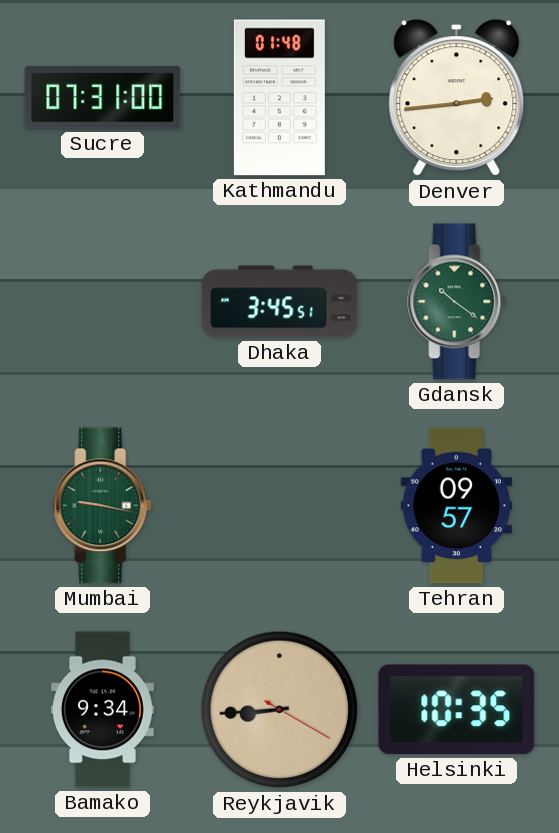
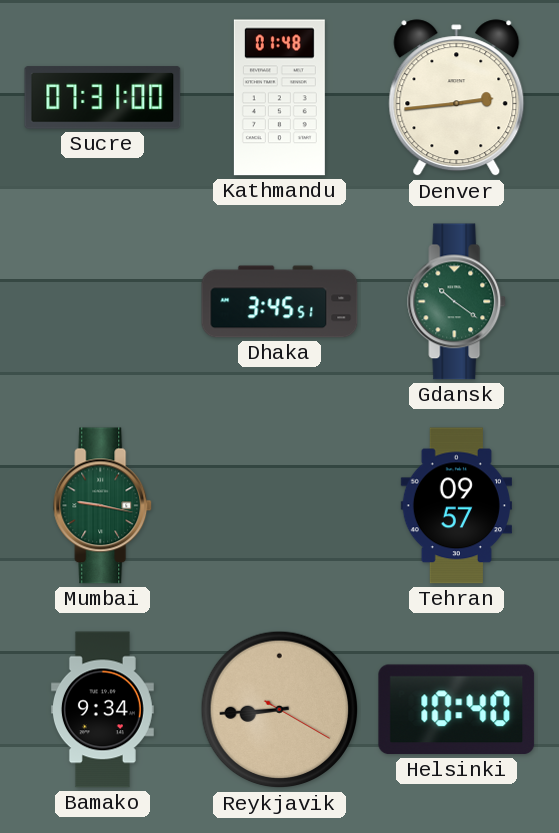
Helsinki: 10:35 -> 10:40
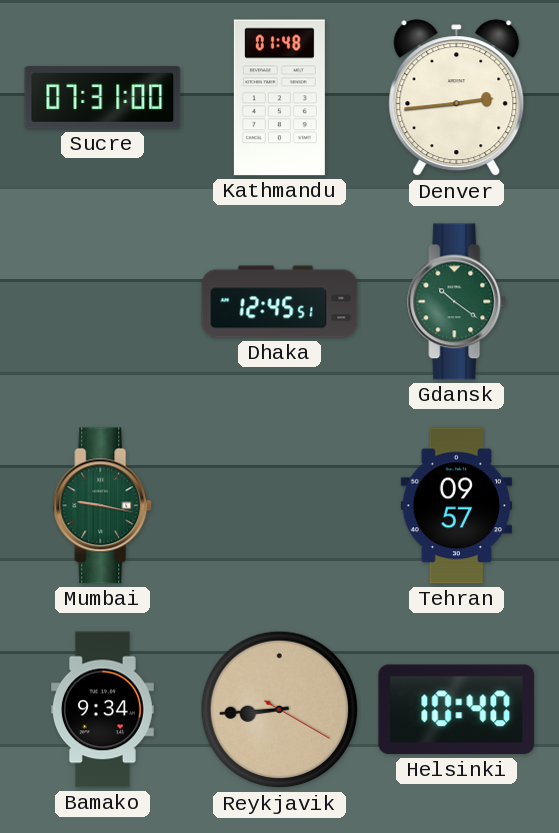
Dhaka: 3:45 -> 12:45
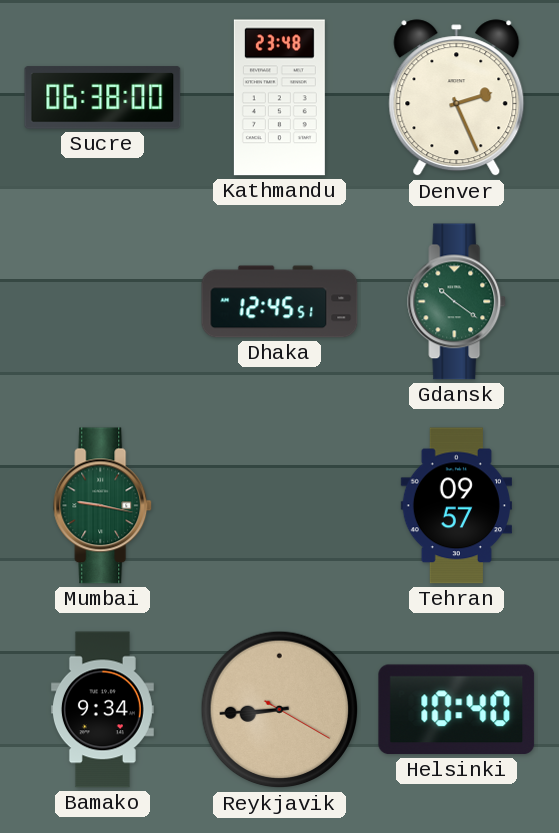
Sucre: 07:31 -> 06:38
Kathmandu: 01:48 -> 23:48
Denver: 2:44 -> 2:26
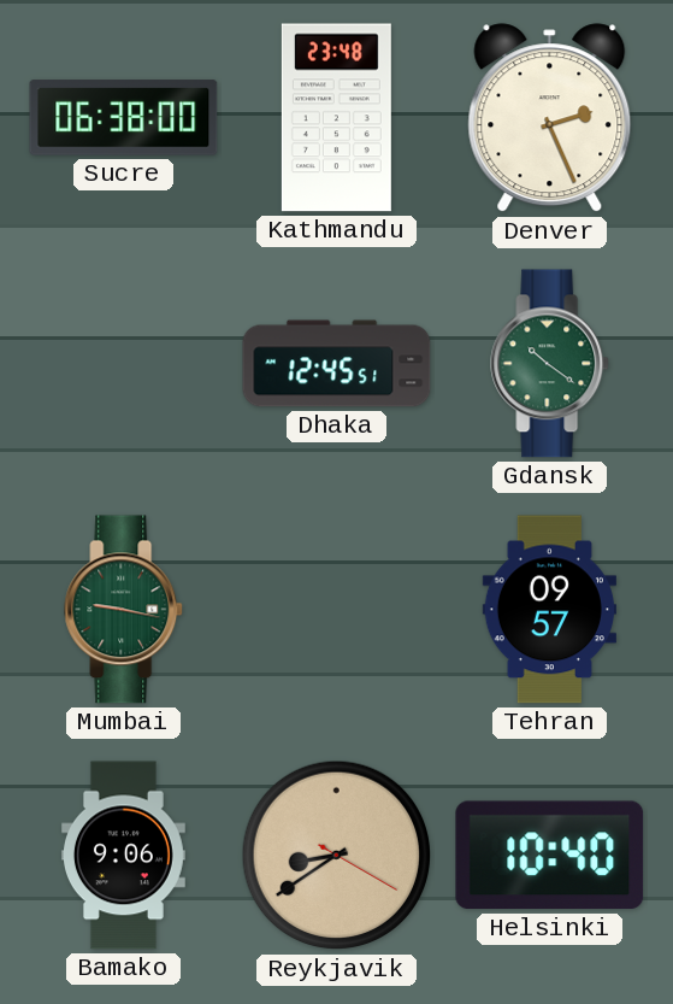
Bamako: 9:34 -> 9:06
Reykjavik: 8:44 -> 8:39
